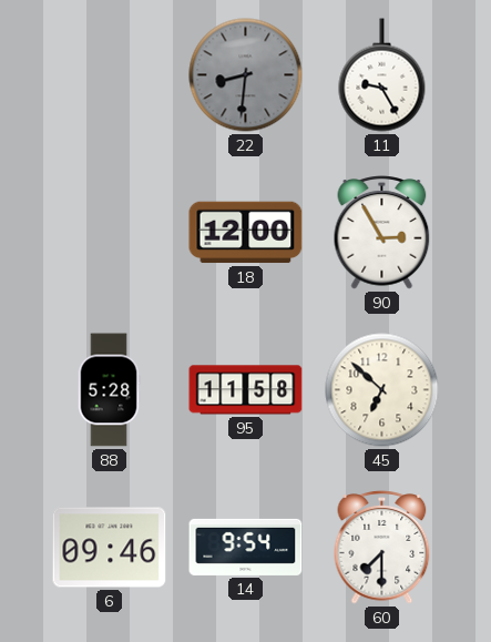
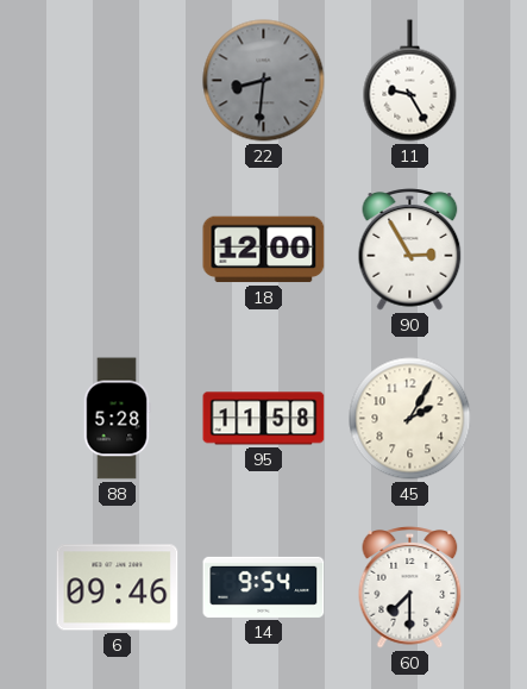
45: 6:52 -> 2:05
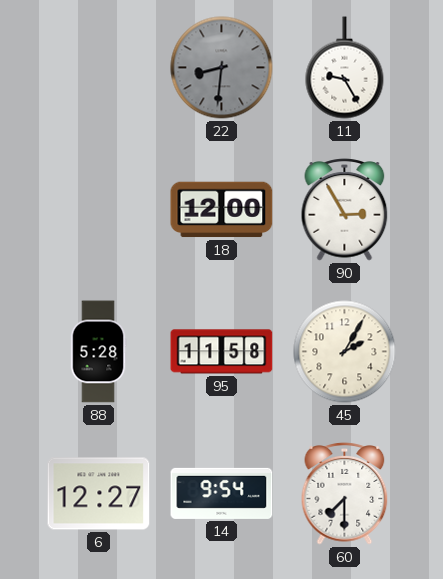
6: 09:46 -> 12:27
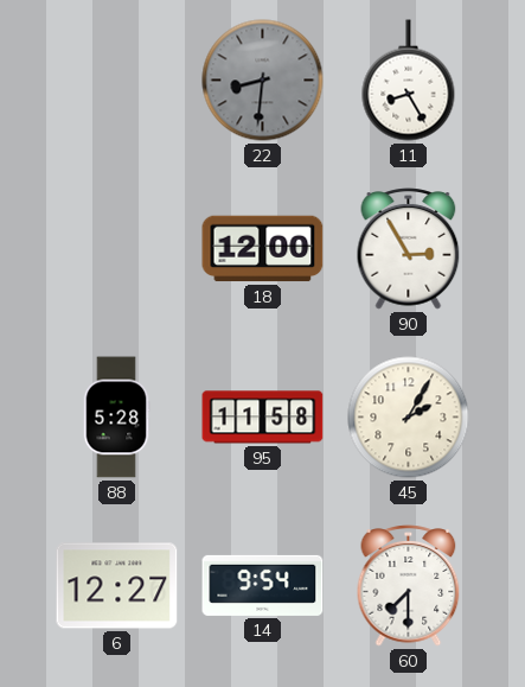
11: 9:25 -> 8:25
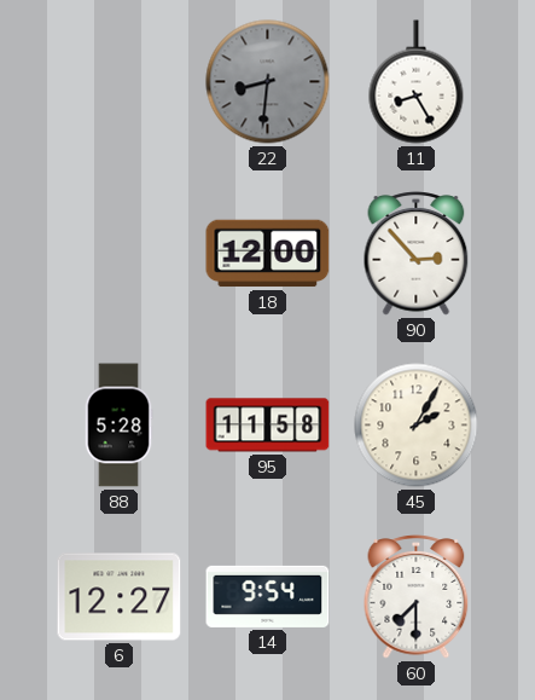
90: 2:55 -> 2:53
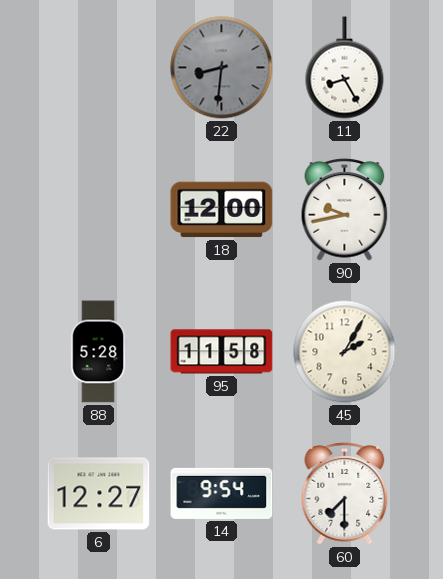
90: 2:53 -> 9:43
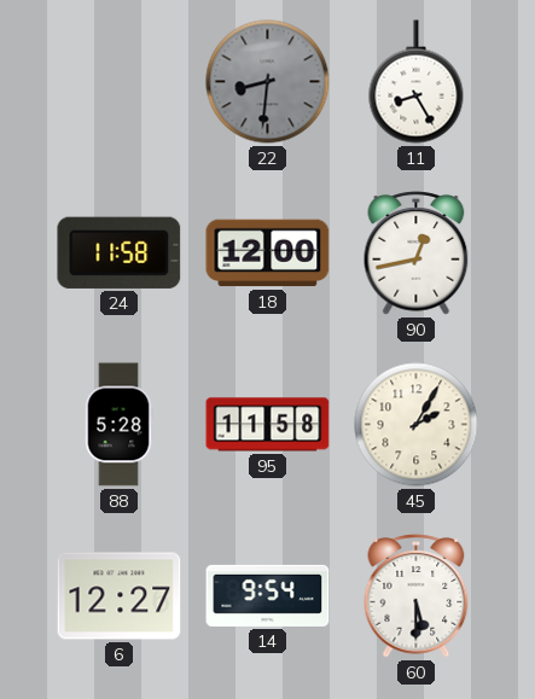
24: none -> 11:58
90: 9:43 -> 12:43
60: 7:30 -> 5:30
